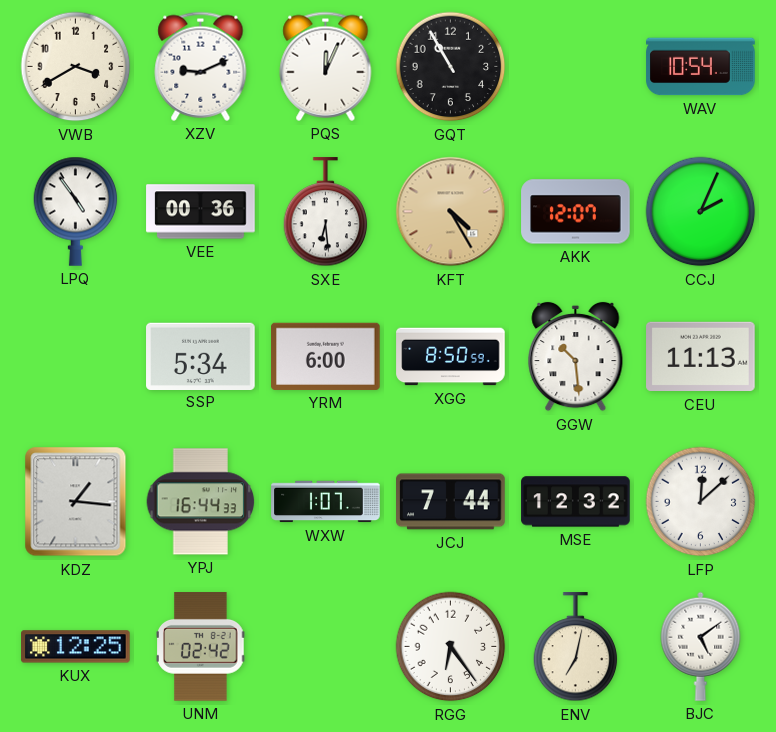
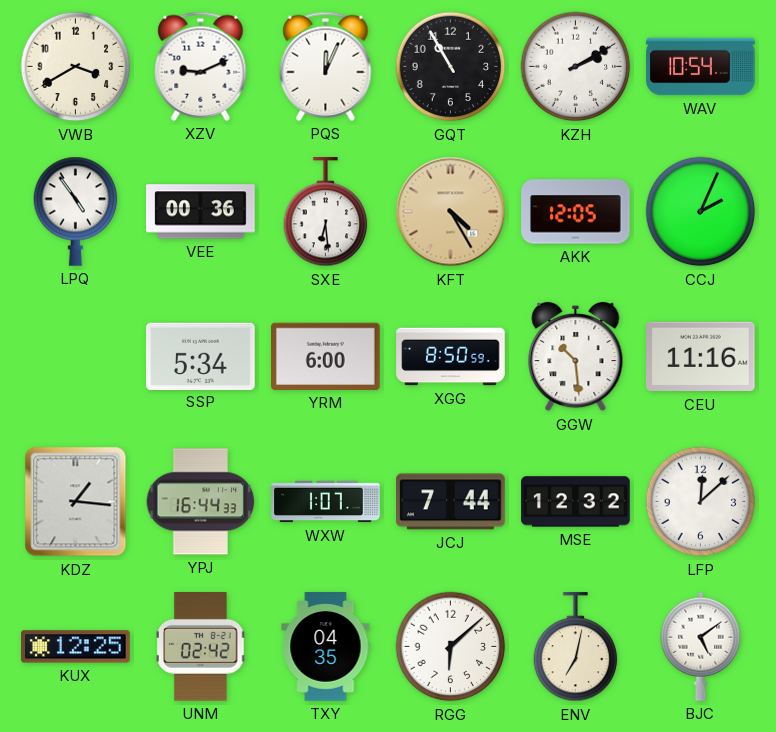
KZH: none -> 2:10
AKK: 12:07 -> 12:05
CEU: 11:13 -> 11:16
TXY: none -> 04:35
RGG: 6:24 -> 6:08
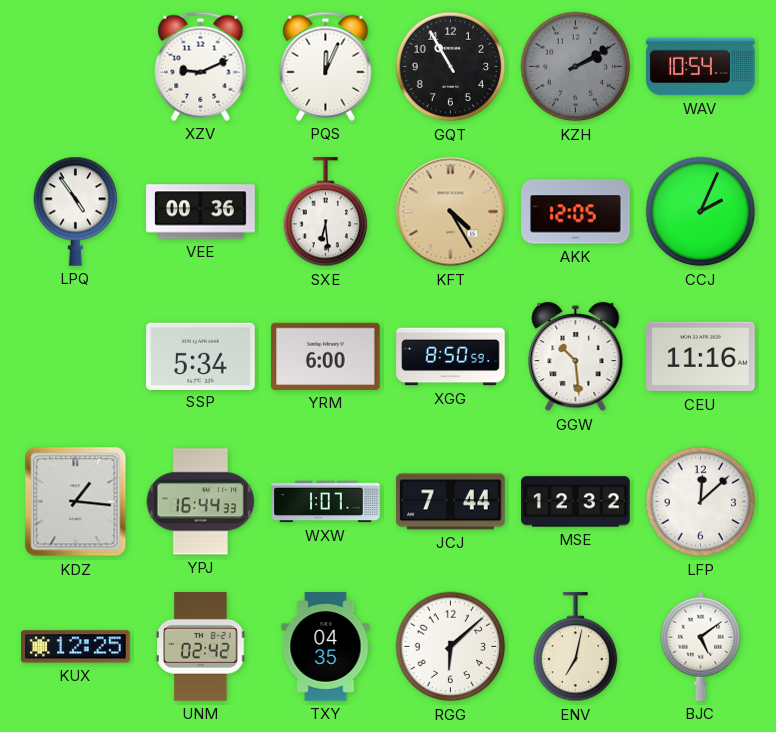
VWB: 3:40 -> none
KZH dial: white -> grey
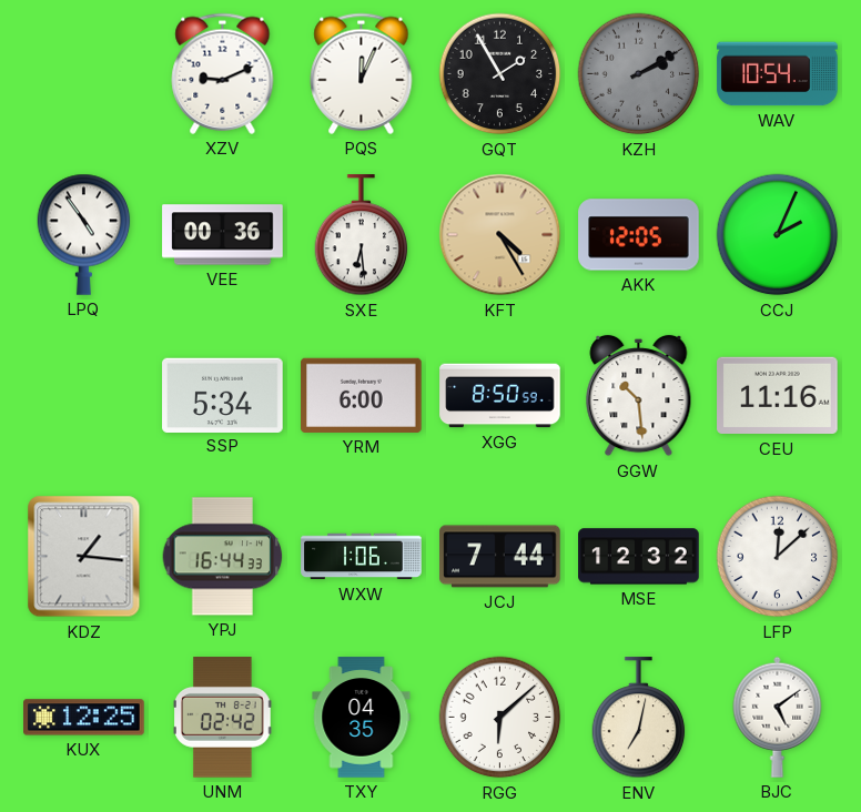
GQT: 10:55 -> 1:55
WXW: 1:07 -> 1:06
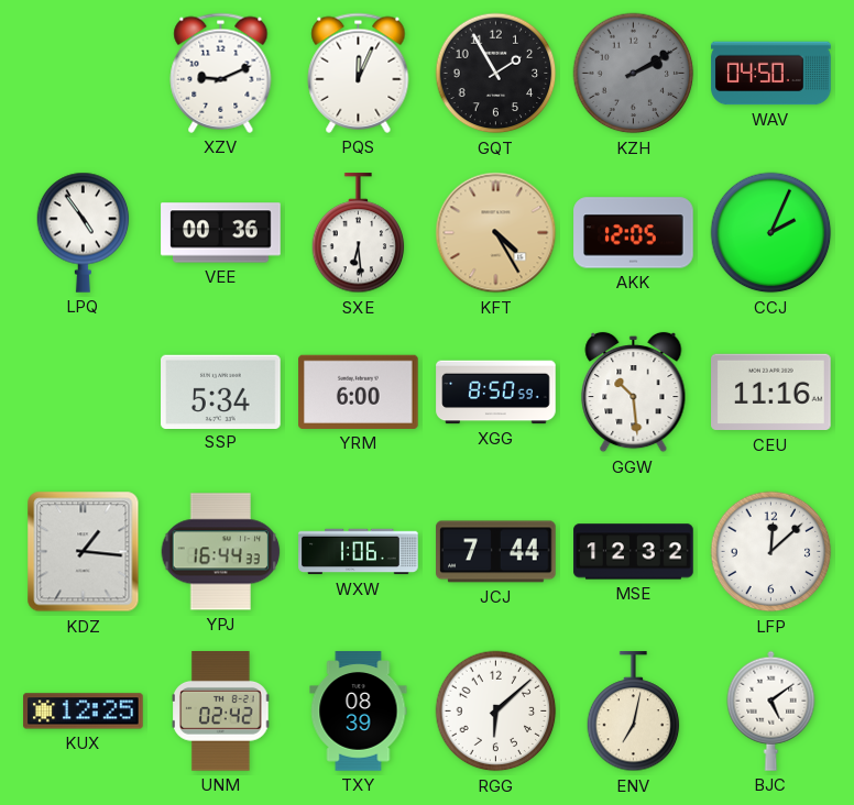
WAV: 10:54 -> 04:50
TXY: 04:35 -> 08:39
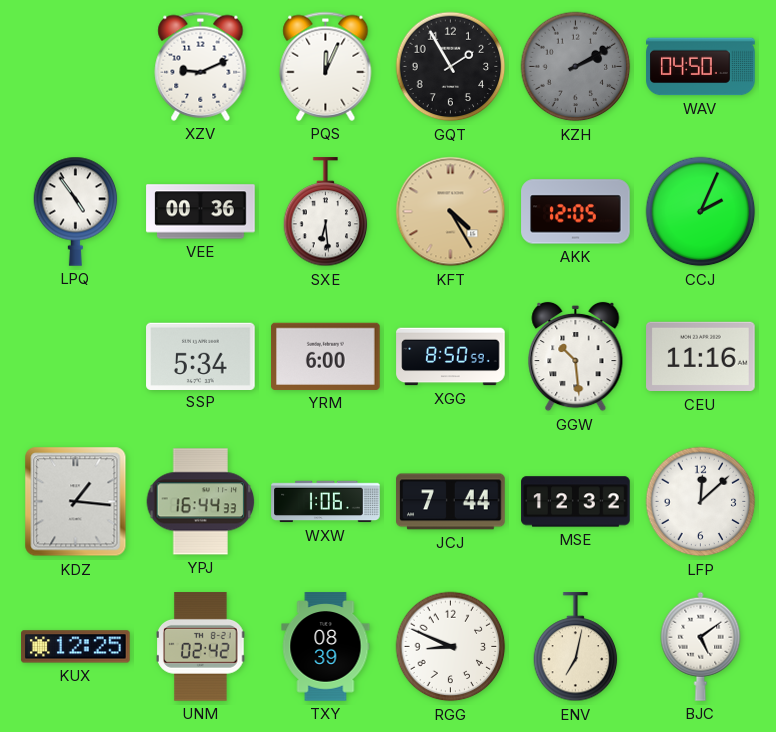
RGG: 6:08 -> 8:49
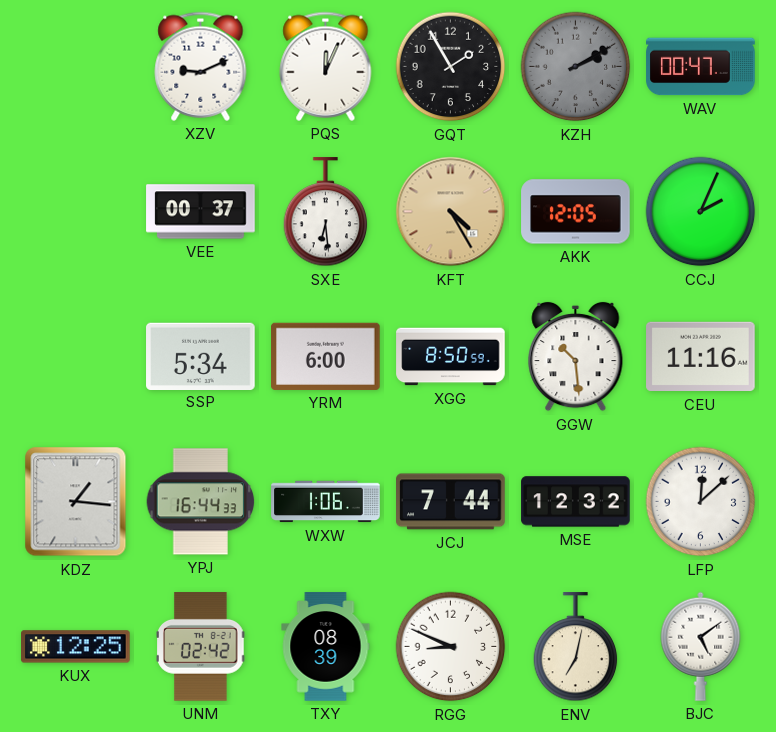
WAV: 04:50 -> 00:47
LPQ: 4:54 -> none
VEE: 00:36 -> 00:37
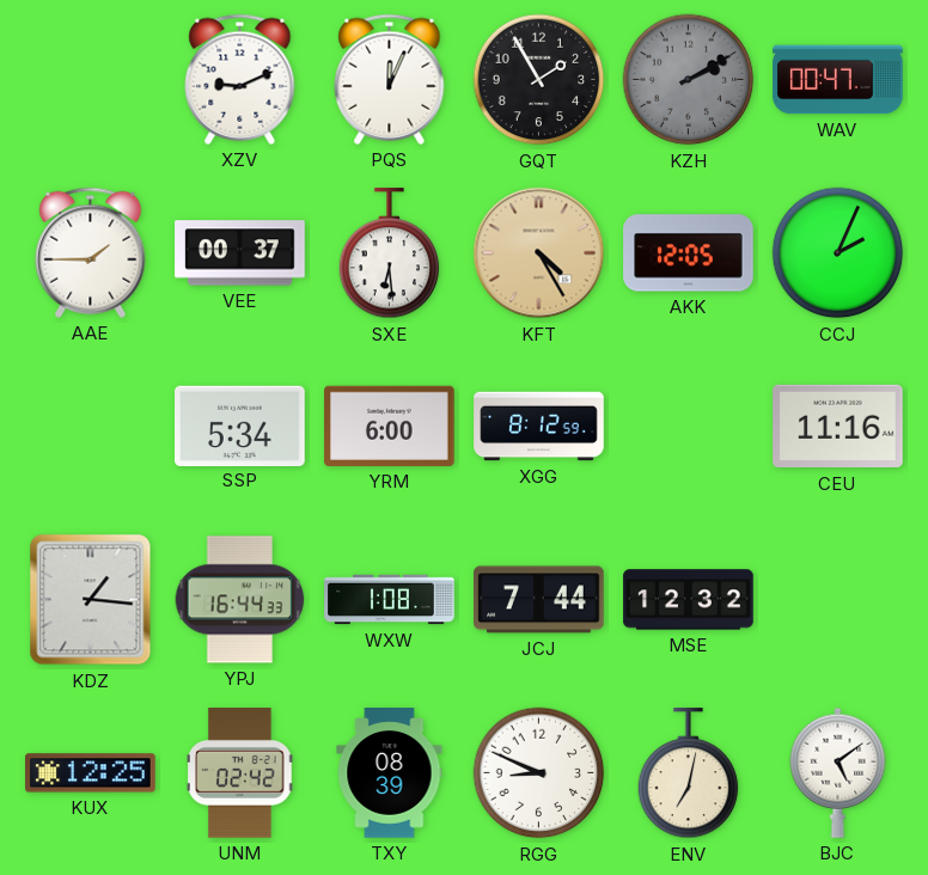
AAE: none -> 1:45
XGG: 8:50 -> 8:12
GGW: 10:29 -> none
WXW: 1:06 -> 1:08
LFP: 12:08 -> none
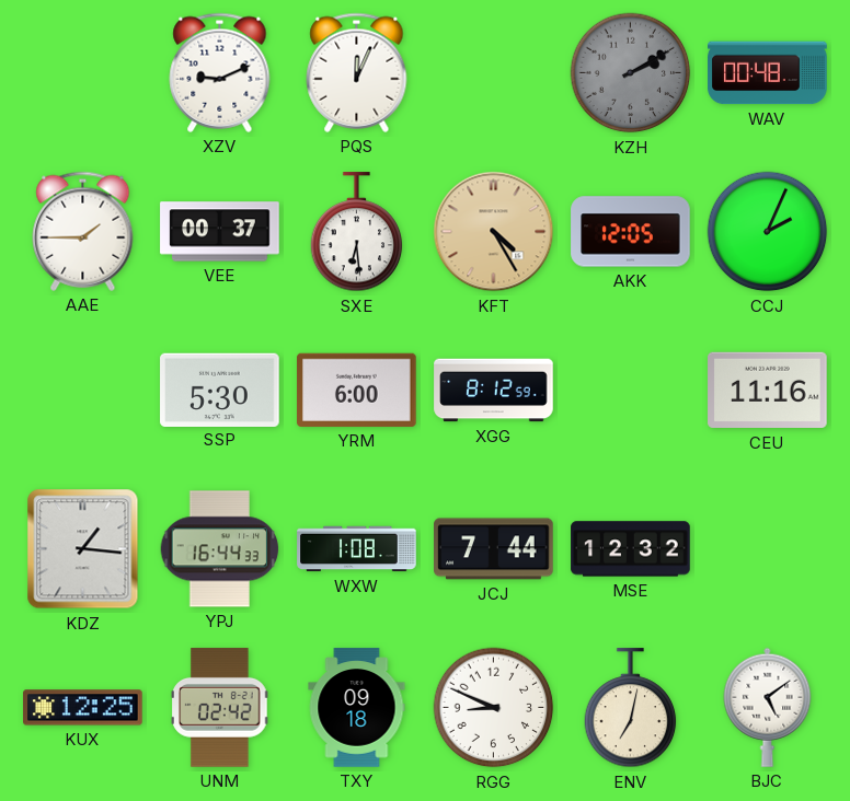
GQT: 1:55 -> none
WAV: 00:47 -> 00:48
SSP: 5:34 -> 5:30
TXY: 08:39 -> 09:18
